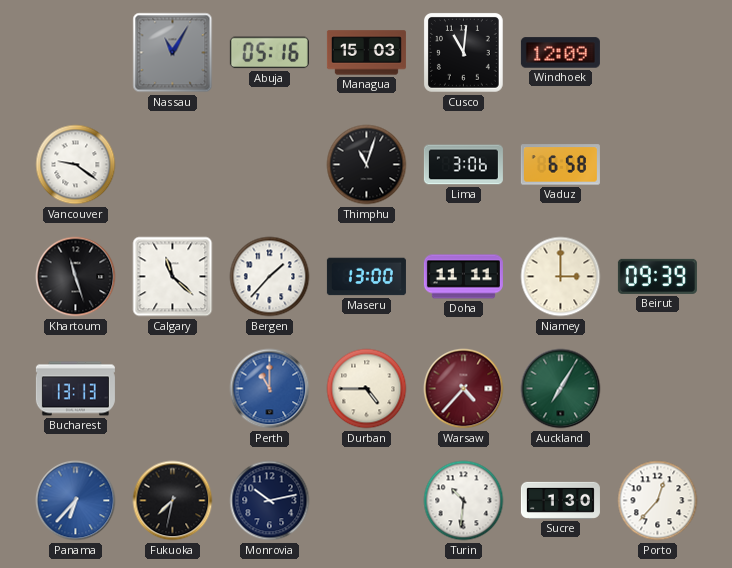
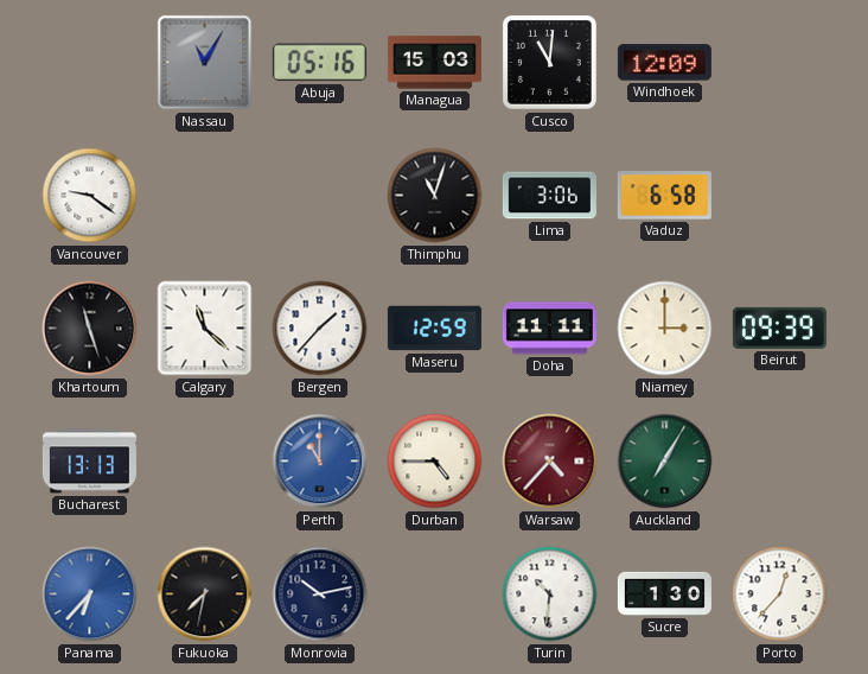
Maseru: 13:00 -> 12:59
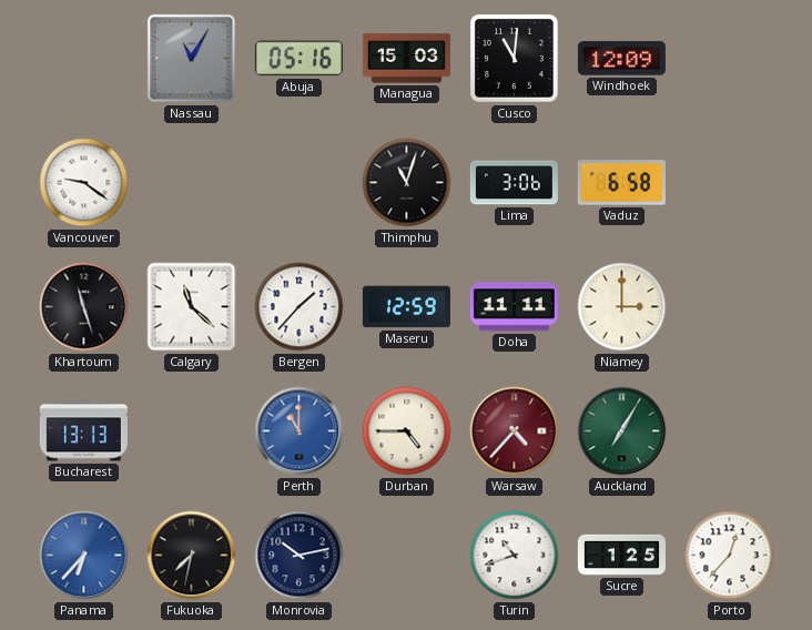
Beirut: 09:39 -> none
Turin: 10:31 -> 10:42
Sucre: 1:30 -> 1:25
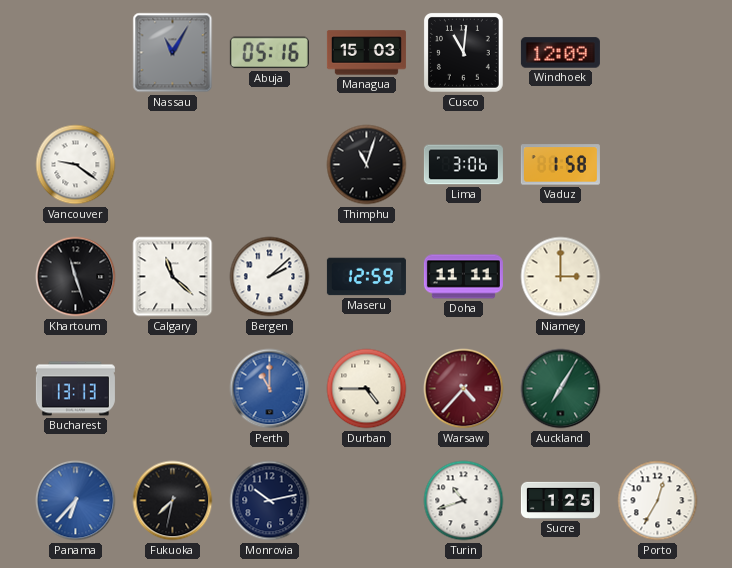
Vaduz: 6:58 -> 1:58
Bergen: 1:37 -> 2:08
Porto: 12:37 -> 12:35
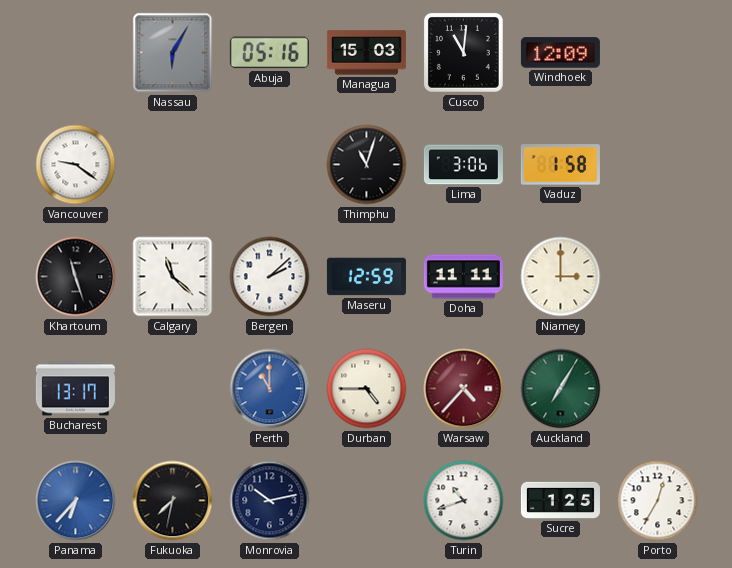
Nassau: 11:05 -> 6:05
Bucharest: 13:13 -> 13:17
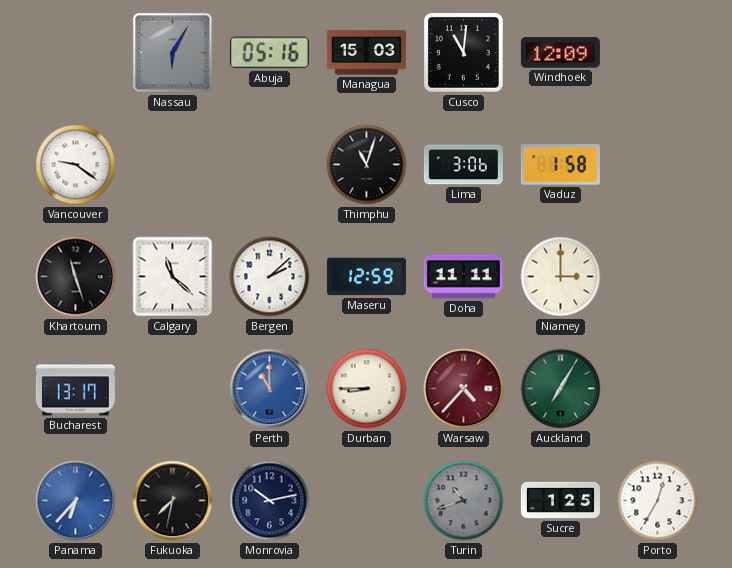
Durban: 4:45 -> 8:45
Turin dial: white -> grey
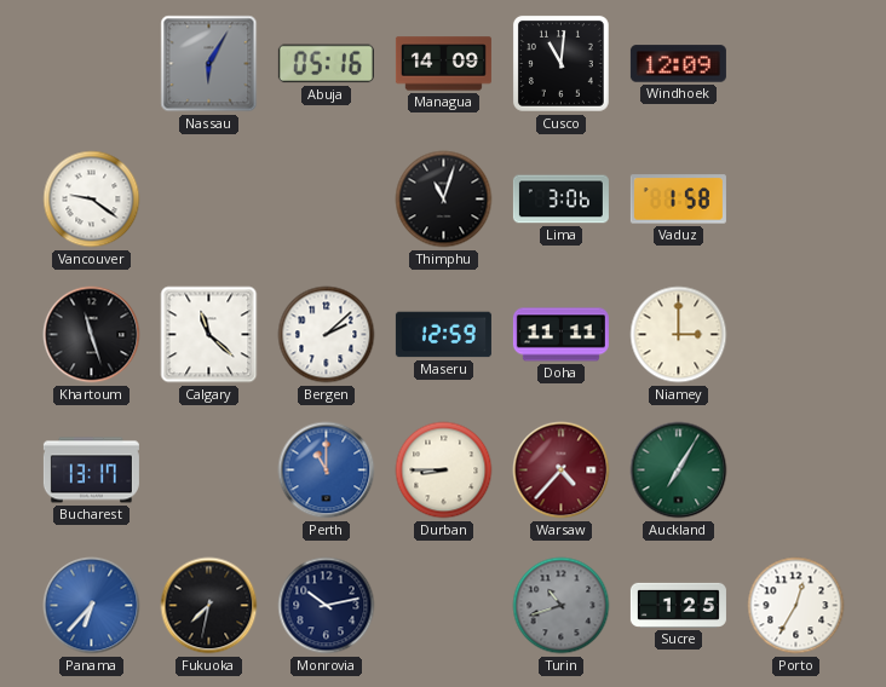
Managua: 15:03 -> 14:09
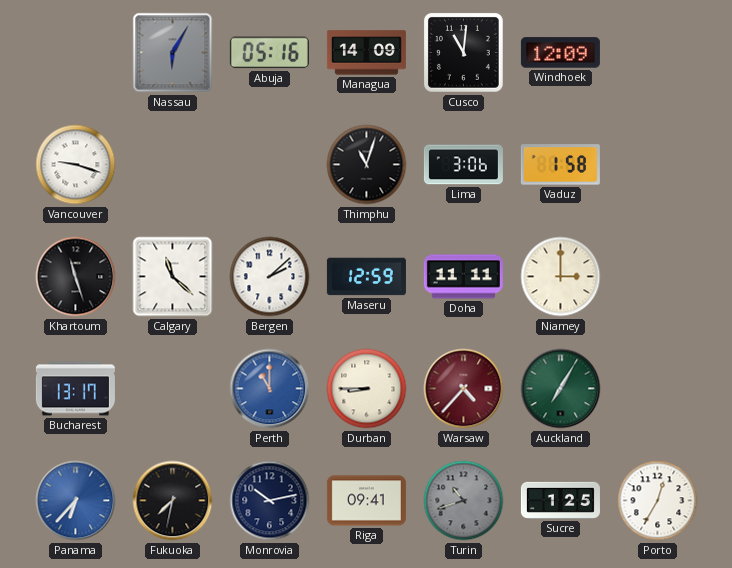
Vancouver: 9:21 -> 9:18
Riga: none -> 09:41
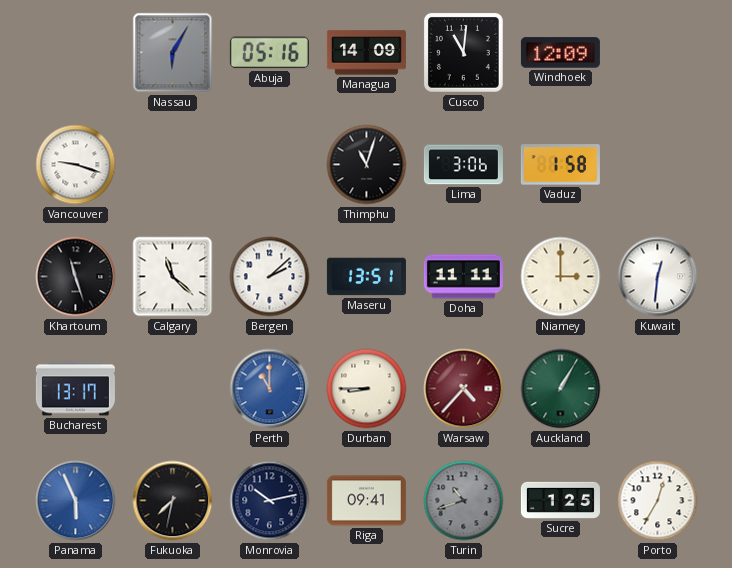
Maseru: 12:59 -> 13:51
Kuwait: none -> 12:31
Auckland: 7:05 -> 1:05
Panama: 6:37 -> 5:56
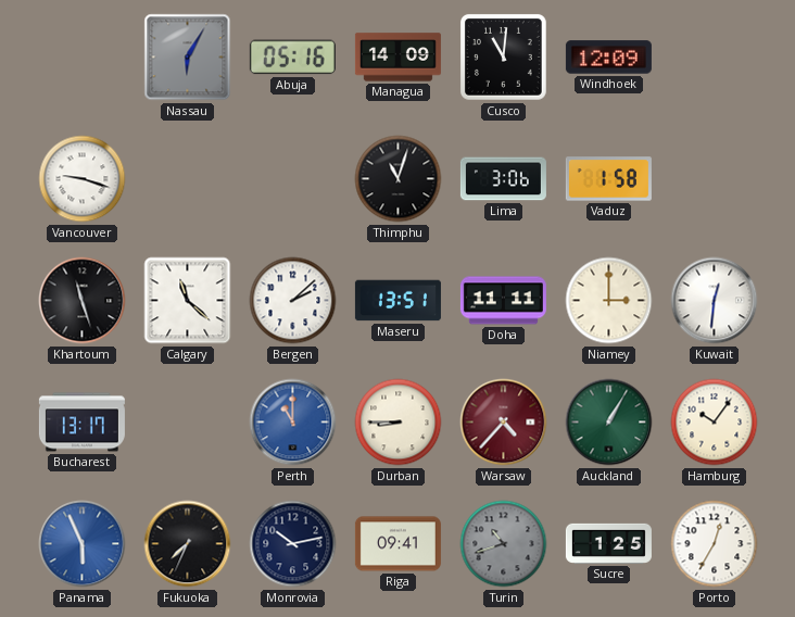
Hamburg: none -> 10:06
Fukuoka: 7:32 -> 7:34
